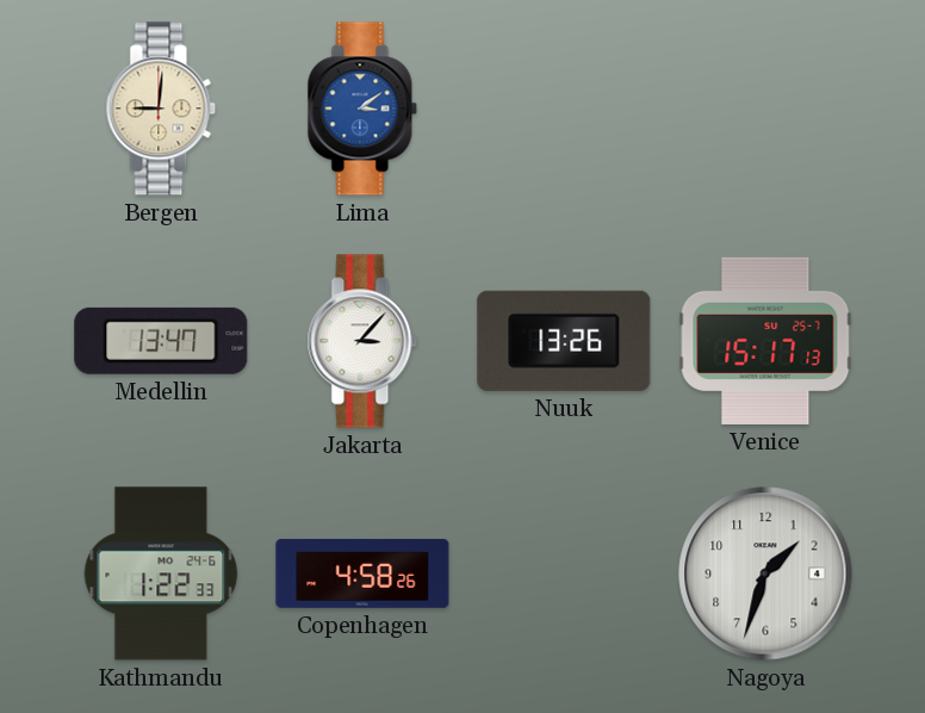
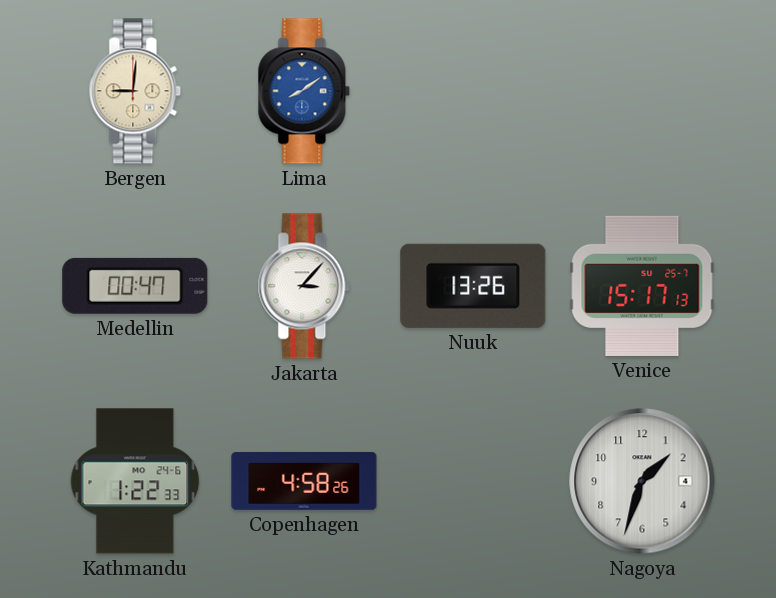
Lima: 3:09 -> 8:09
Medellin: 13:47 -> 00:47
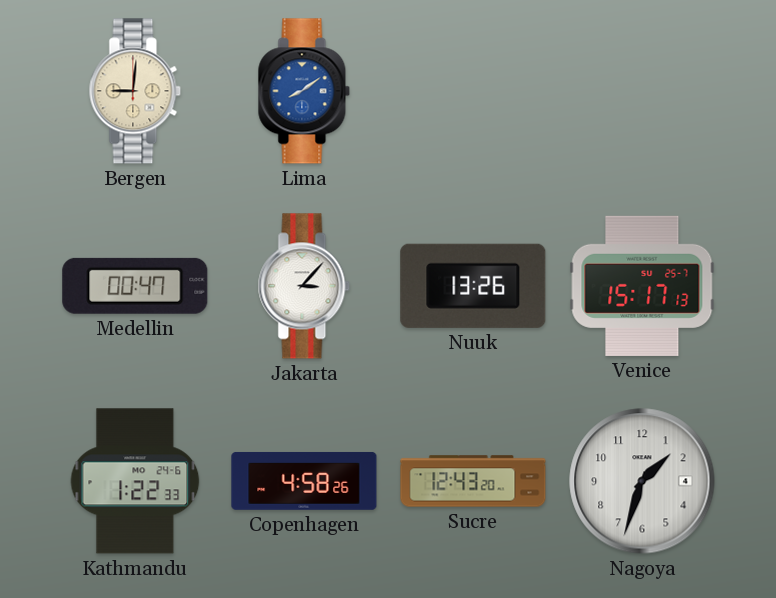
Sucre: none -> 12:43
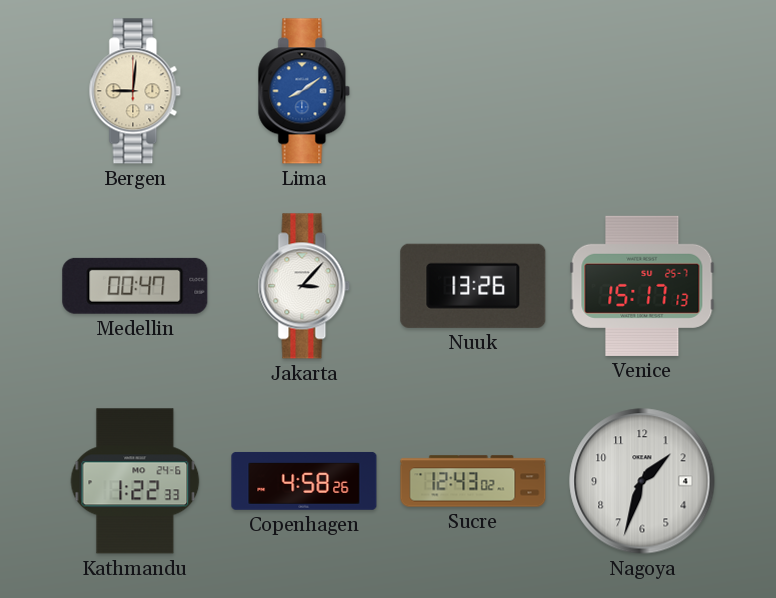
Sucre: 12:43:20 -> 12:43:02
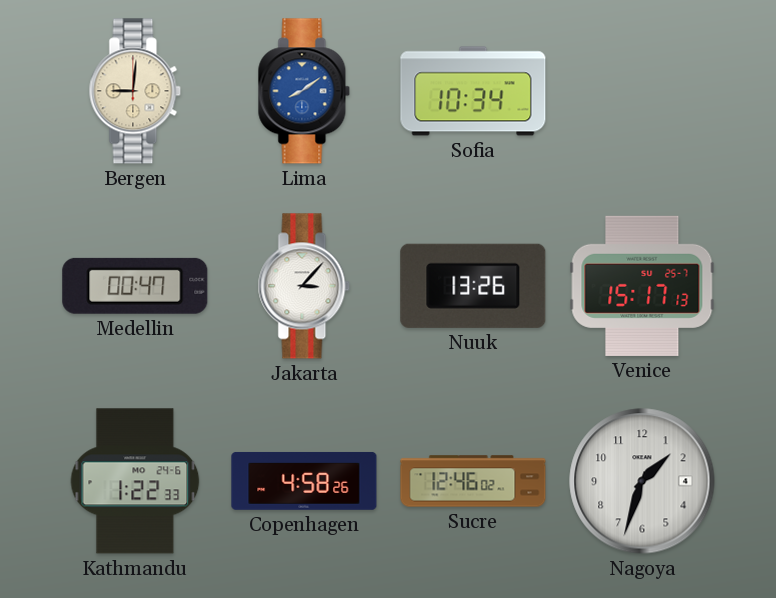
Sofia: none -> 10:34
Sucre: 12:43 -> 12:46
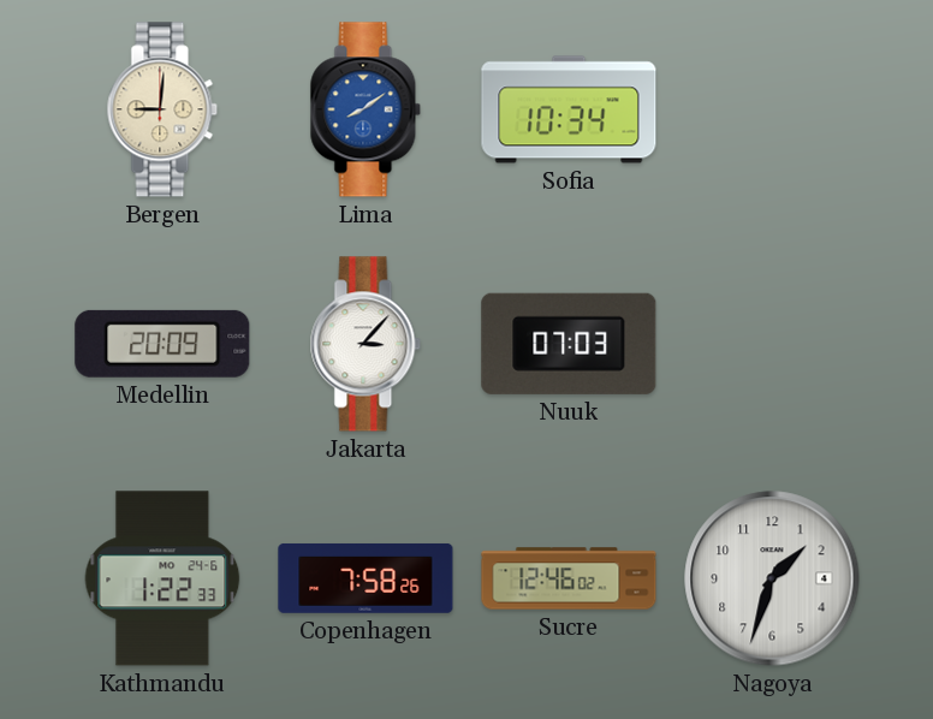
Medellin: 00:47 -> 20:09
Nuuk: 13:26 -> 07:03
Venice: 15:17 -> none
Copenhagen: 4:58 -> 7:58
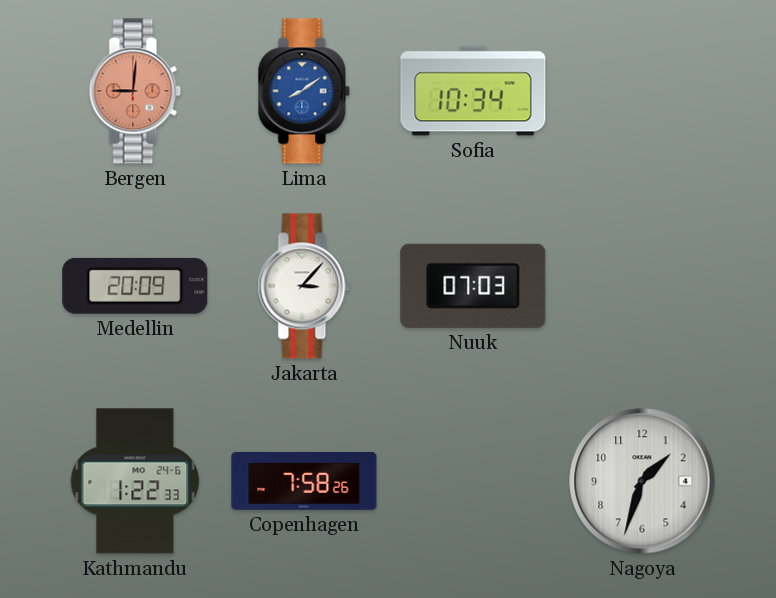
Bergen dial: cream -> salmon
Sucre: 12:46 -> none
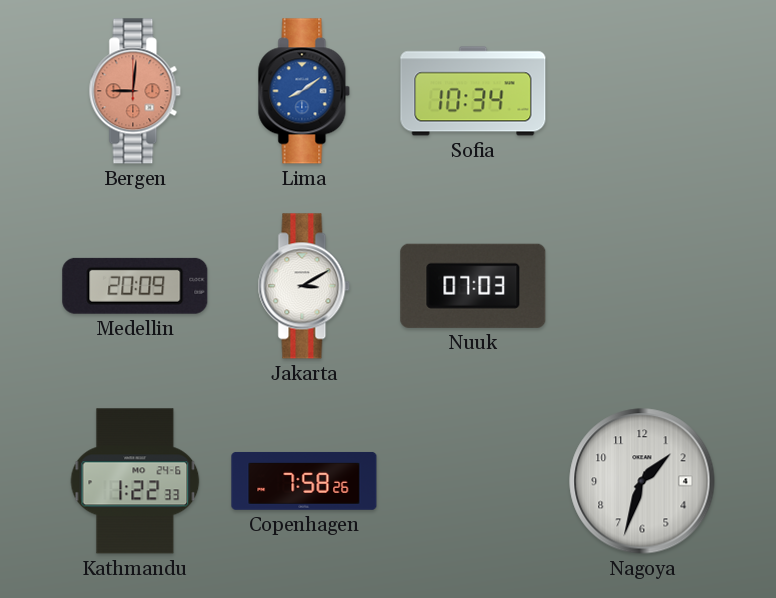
Jakarta: 3:07 -> 3:10
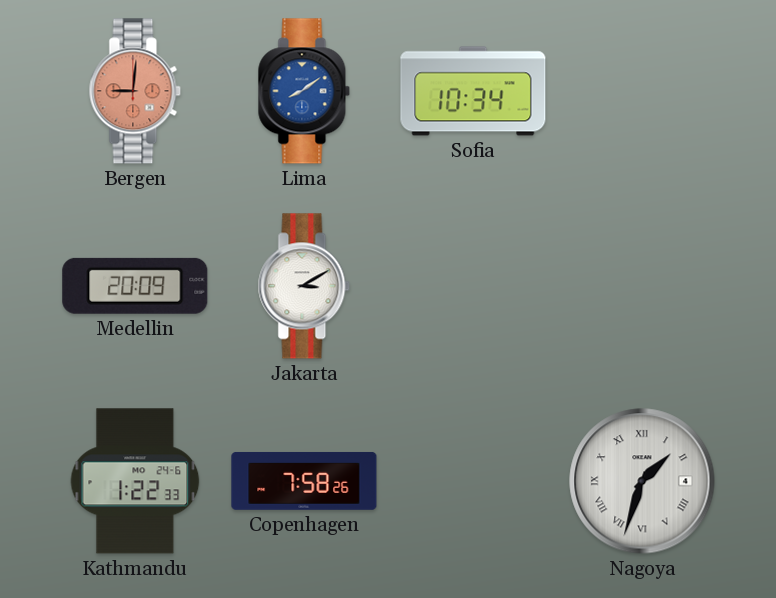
Nuuk: 07:03 -> none
Nagoya numerals: Arabic -> Roman
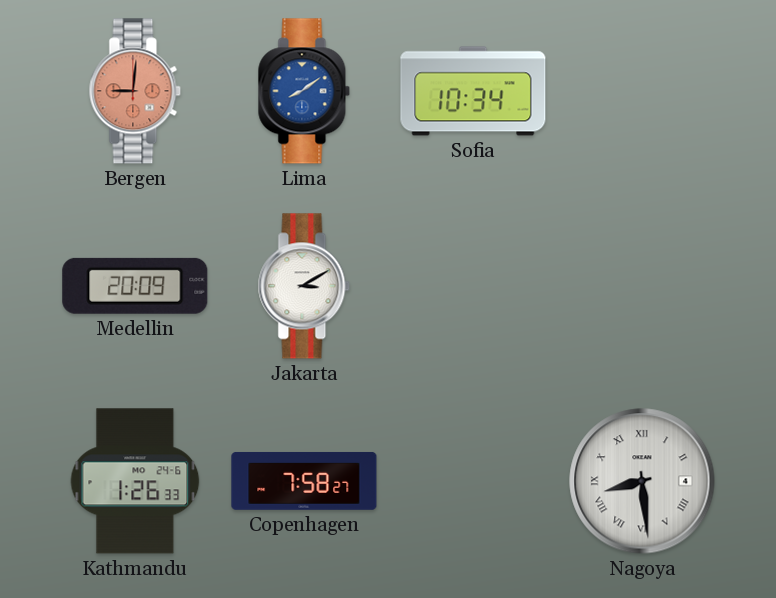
Kathmandu: 1:22 -> 1:26
Copenhagen: 7:58:26 -> 7:58:27
Nagoya: 1:33 -> 8:29
